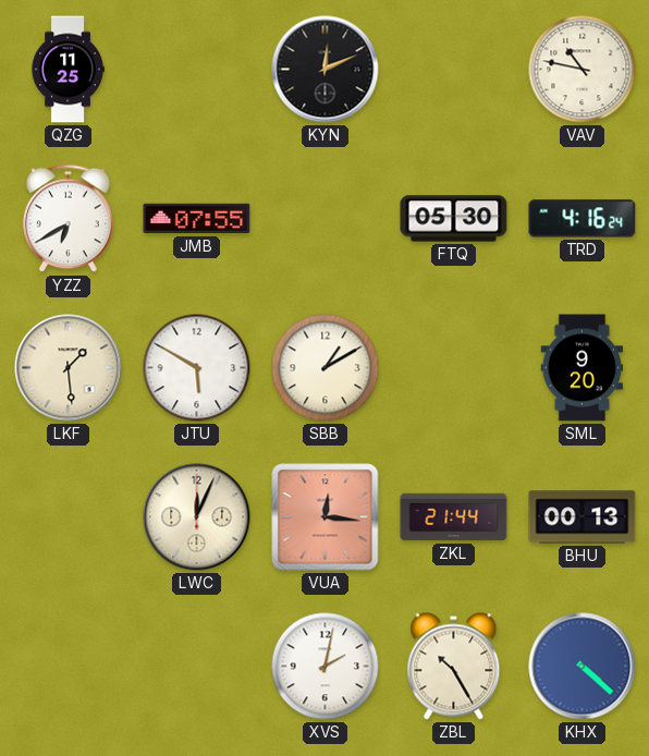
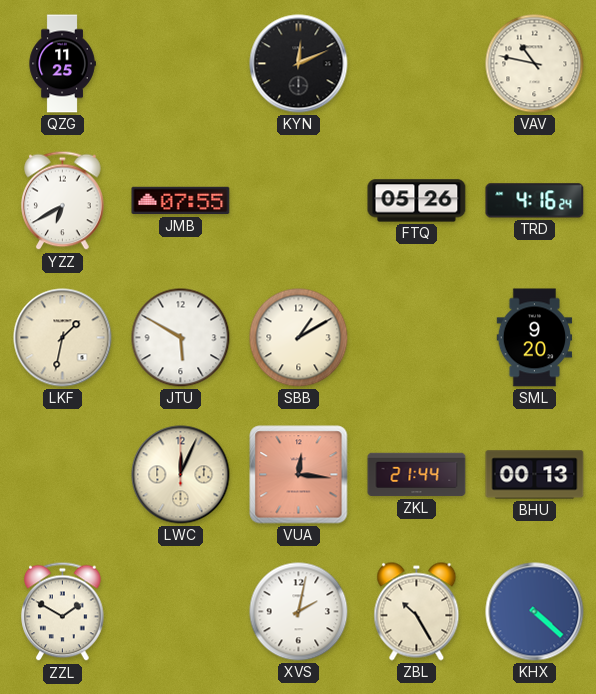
FTQ: 05:30 -> 05:26
LKF: 1:29 -> 1:32
ZZL: none -> 1:50
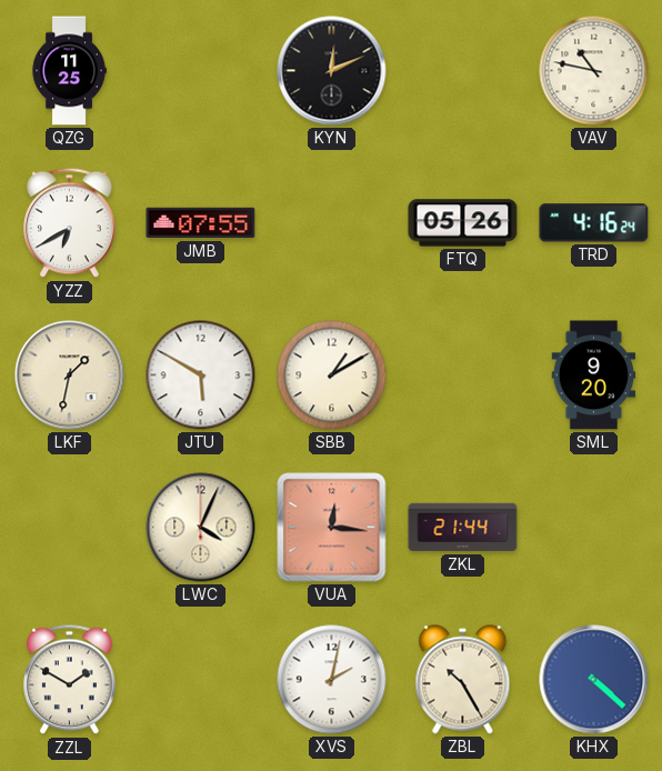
LWC: 12:04 -> 4:04
BHU: 00:13 -> none
